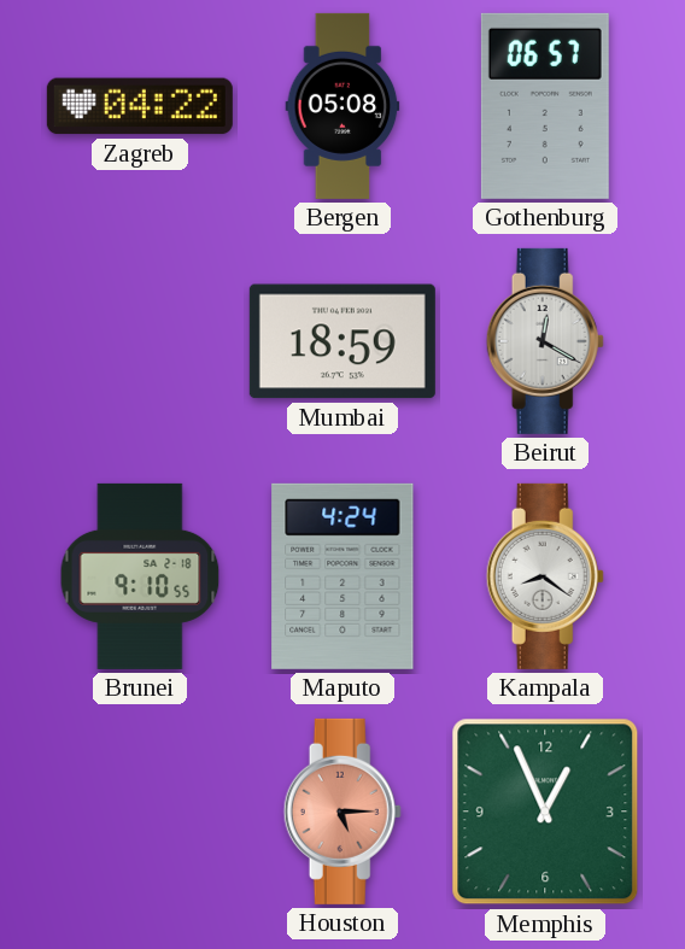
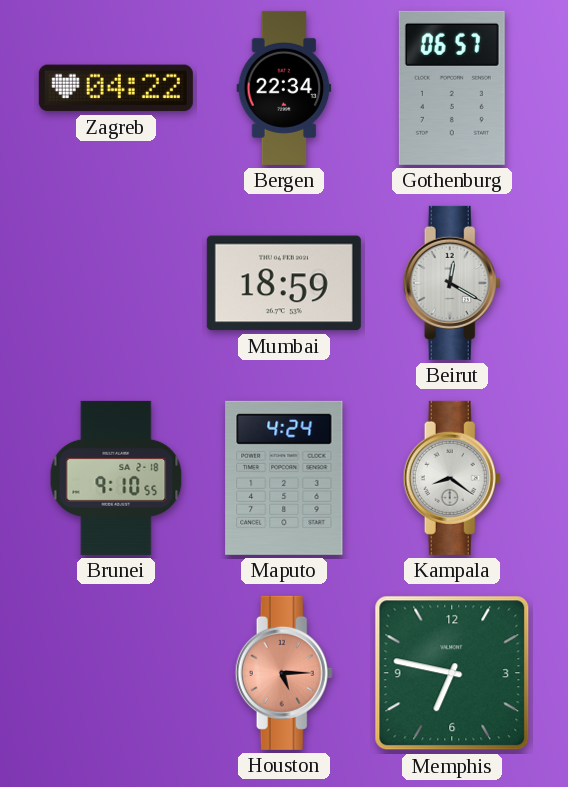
Bergen: 05:08 -> 22:34
Memphis: 12:56 -> 6:47
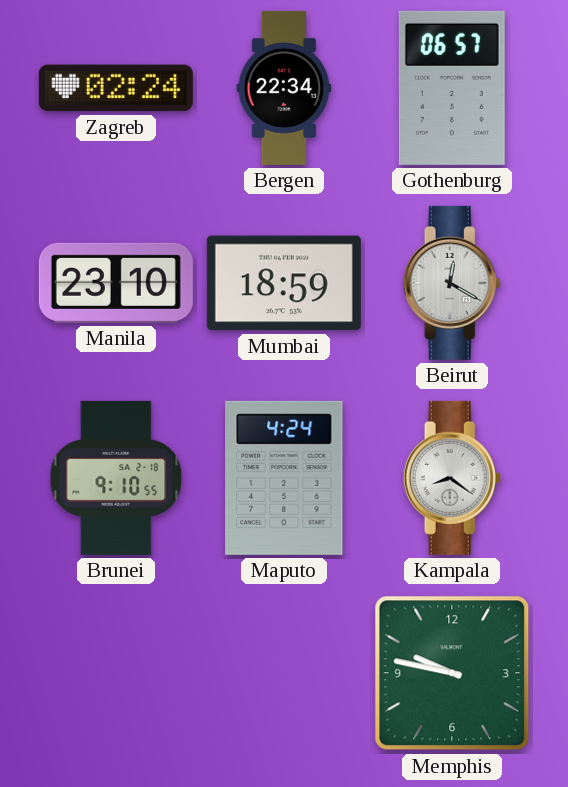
Zagreb: 04:22 -> 02:24
Manila: none -> 23:10
Houston: 5:15 -> none
Memphis: 6:47 -> 9:47
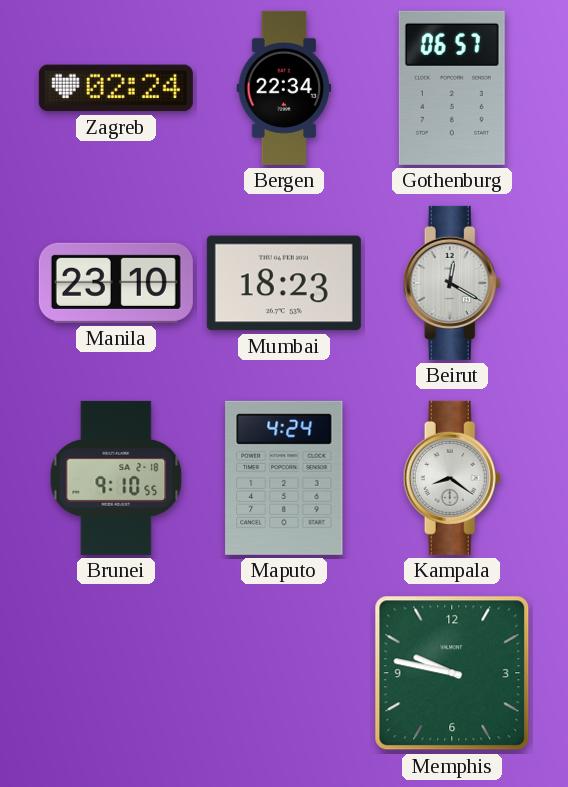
Mumbai: 18:59 -> 18:23
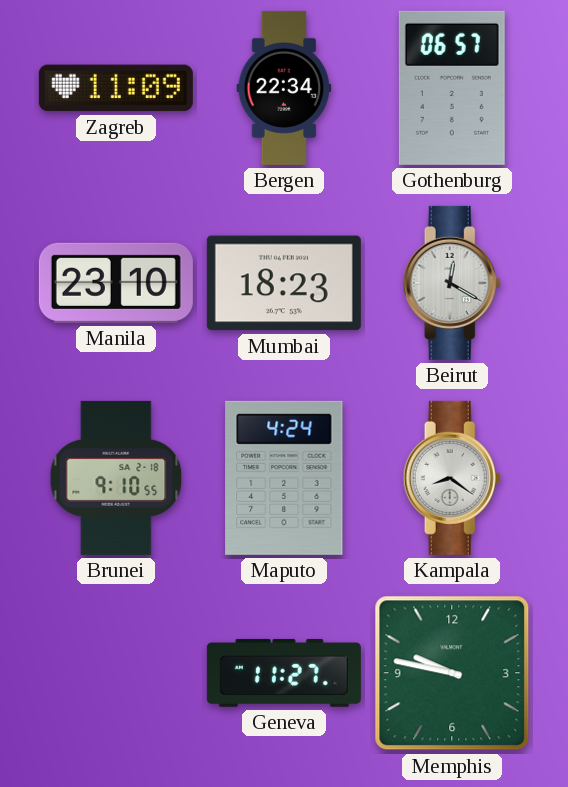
Zagreb: 02:24 -> 11:09
Geneva: none -> 11:27
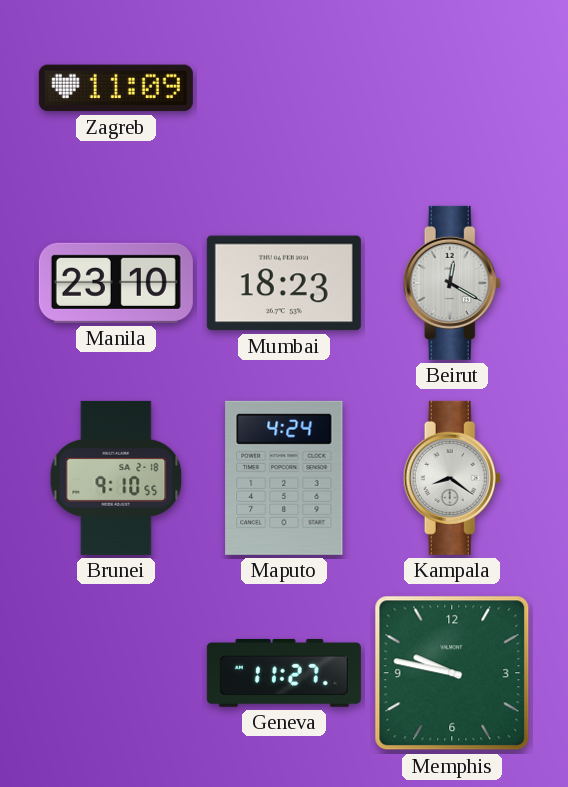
Bergen: 22:34 -> none
Gothenburg: 06:57 -> none
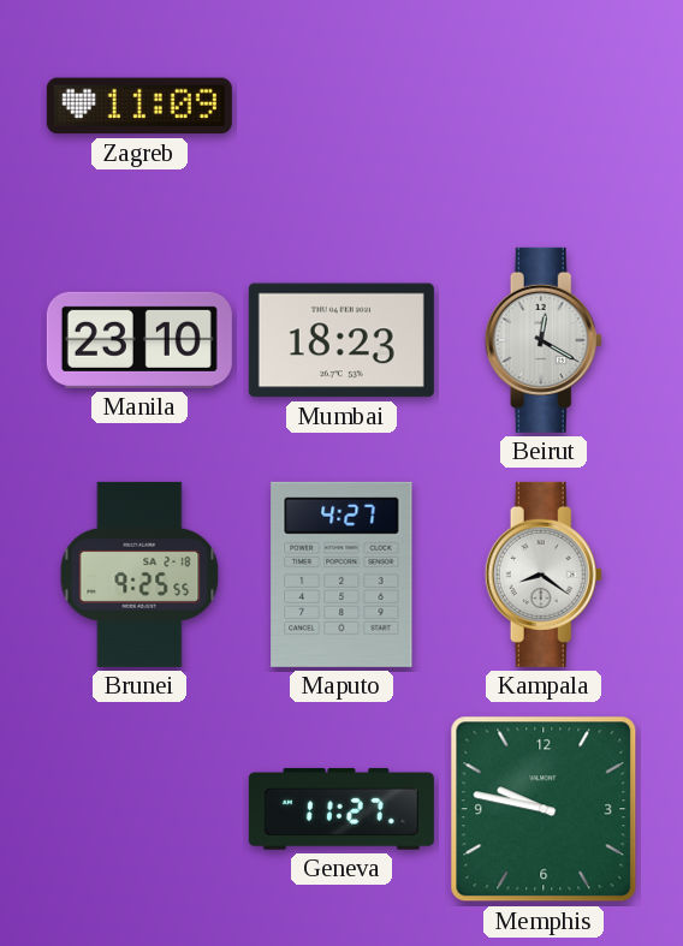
Brunei: 9:10 -> 9:25
Maputo: 4:24 -> 4:27
